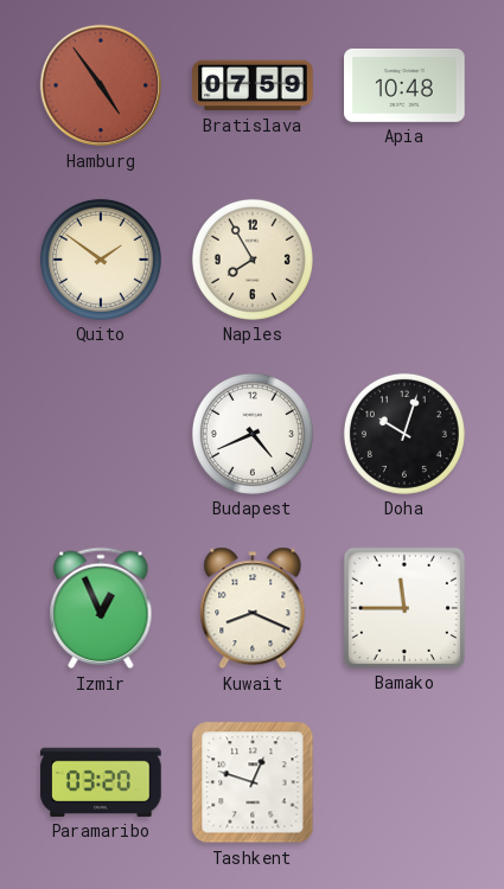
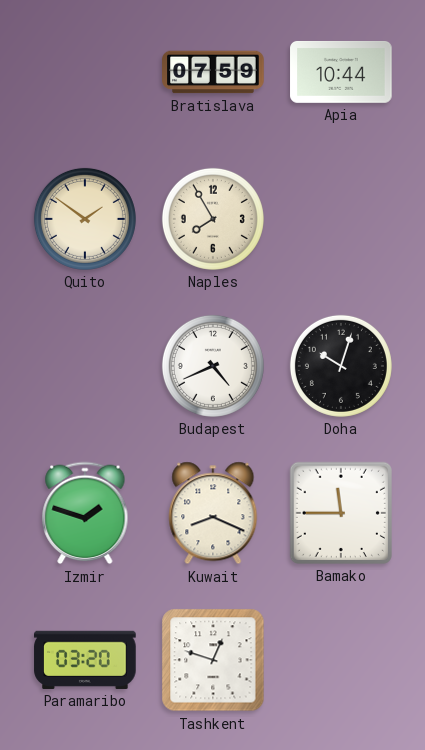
Hamburg: 4:54 -> none
Apia: 10:48 -> 10:44
Izmir: 12:56 -> 1:48
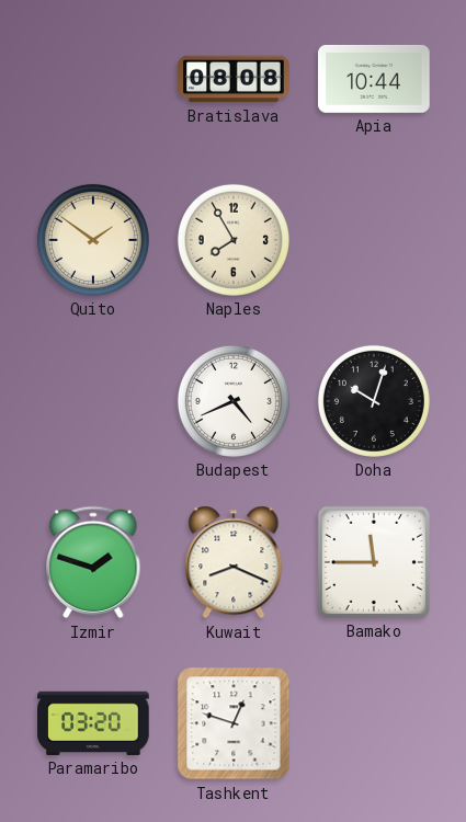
Bratislava: 07:59 -> 08:08
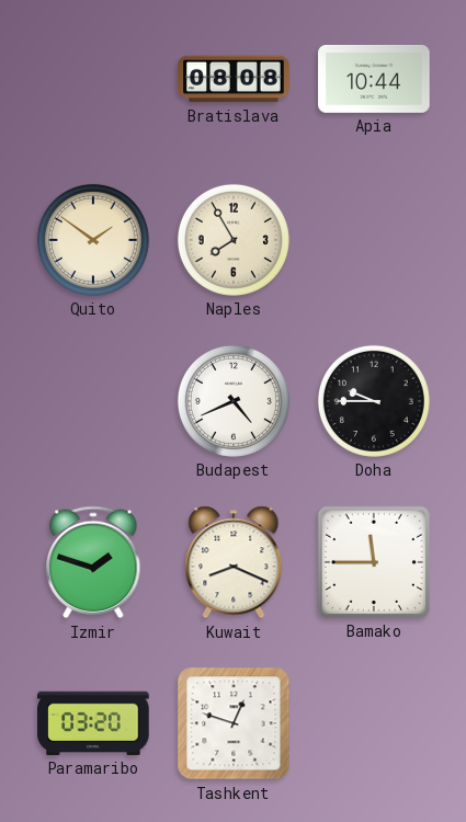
Doha: 10:03 -> 9:45
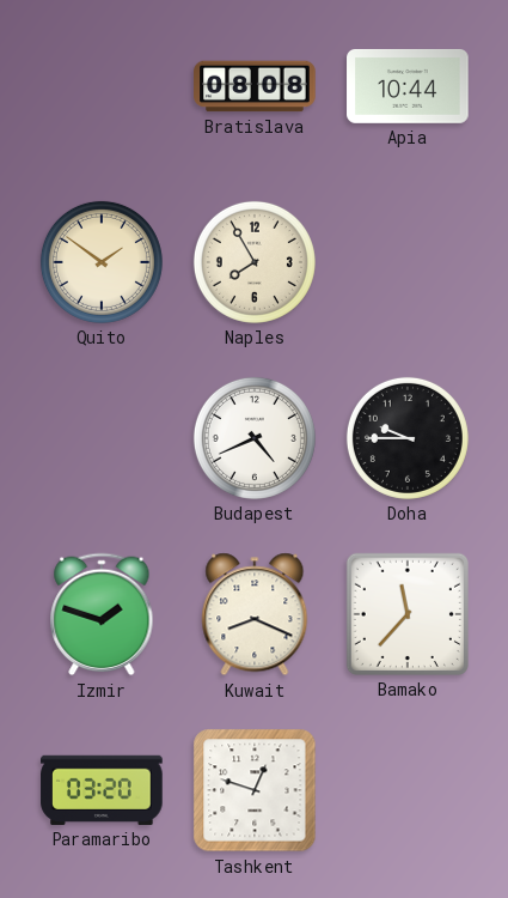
Bamako: 11:45 -> 11:37
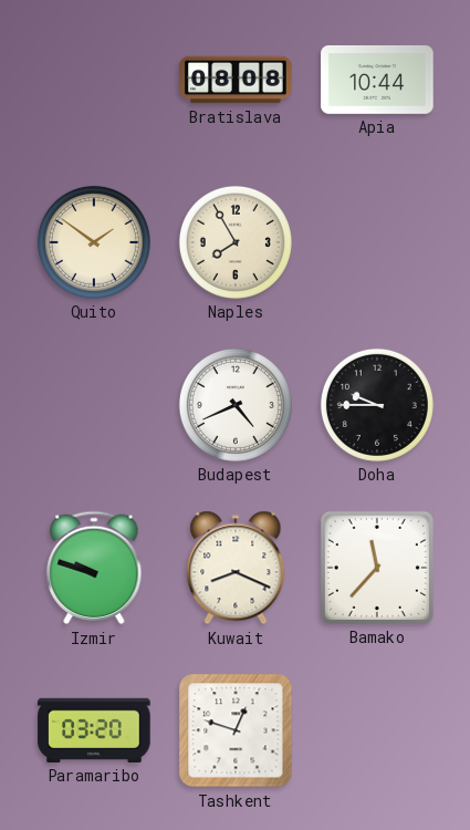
Izmir: 1:48 -> 9:48
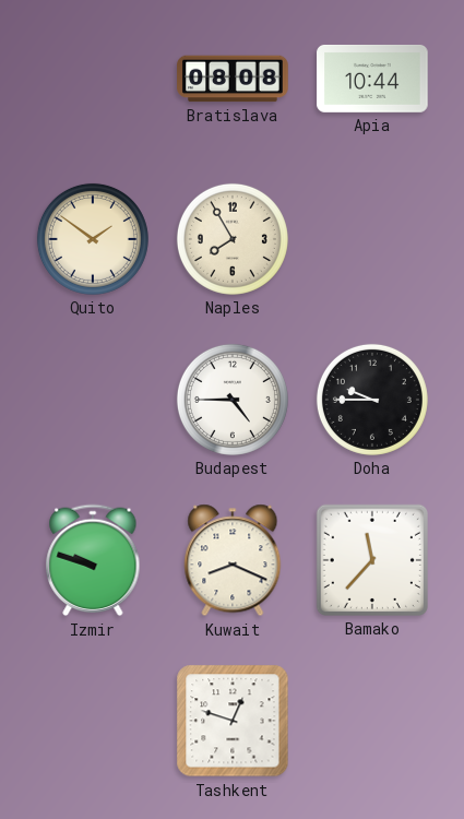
Budapest: 4:41 -> 4:45
Paramaribo: 03:20 -> none
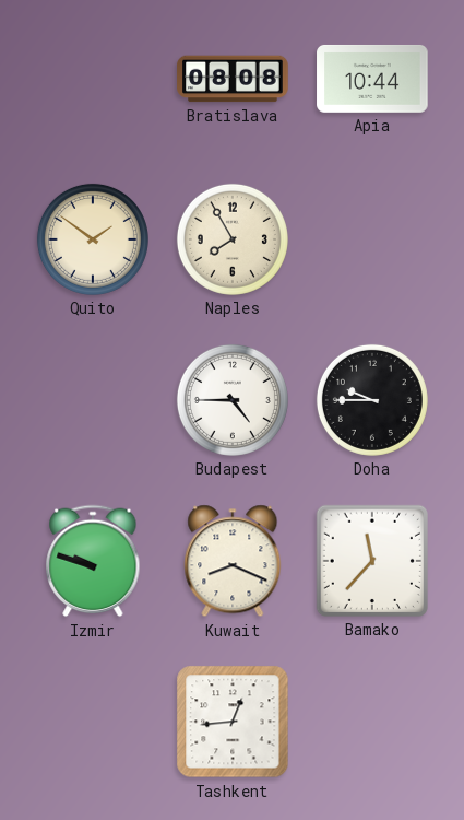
Tashkent: 12:48 -> 12:44
